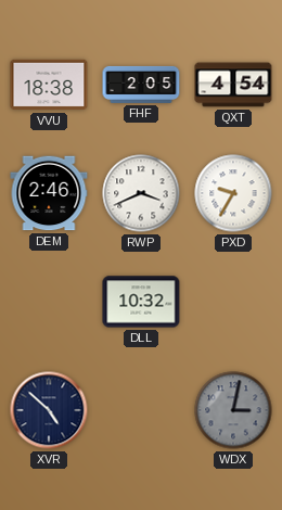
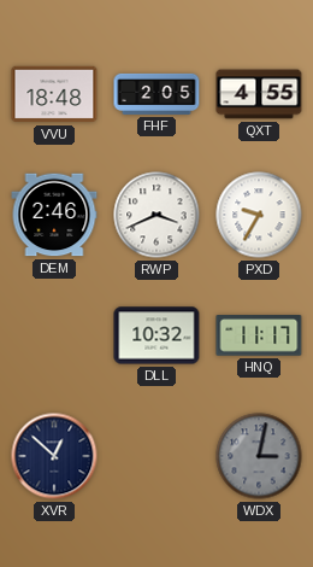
VVU: 18:38 -> 18:48
QXT: 4:54 -> 4:55
HNQ: none -> 11:17
XVR: 4:52 -> 12:52
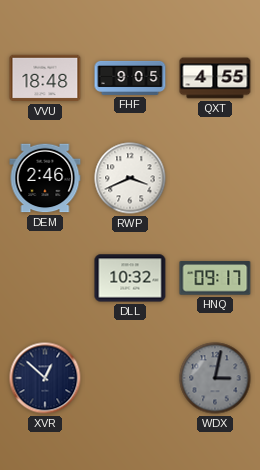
FHF: 2:05 -> 9:05
PXD: 9:35 -> none
HNQ: 11:17 -> 09:17
